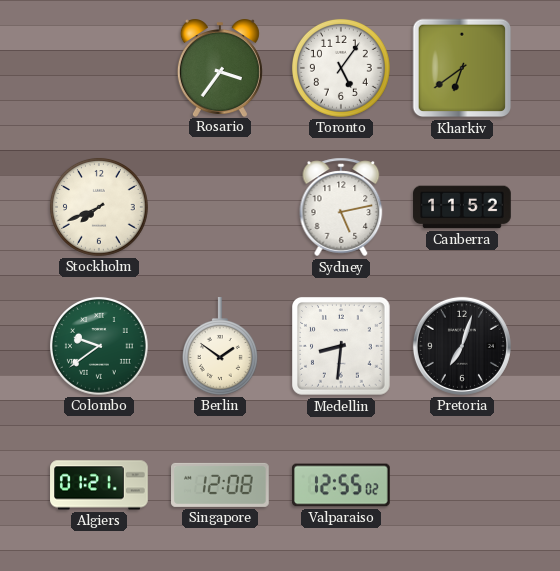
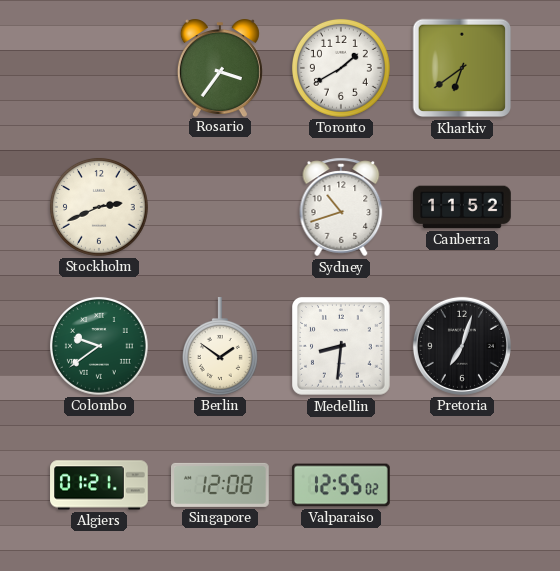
Toronto: 5:06 -> 1:40
Stockholm: 7:41 -> 2:41
Sydney: 5:13 -> 10:42
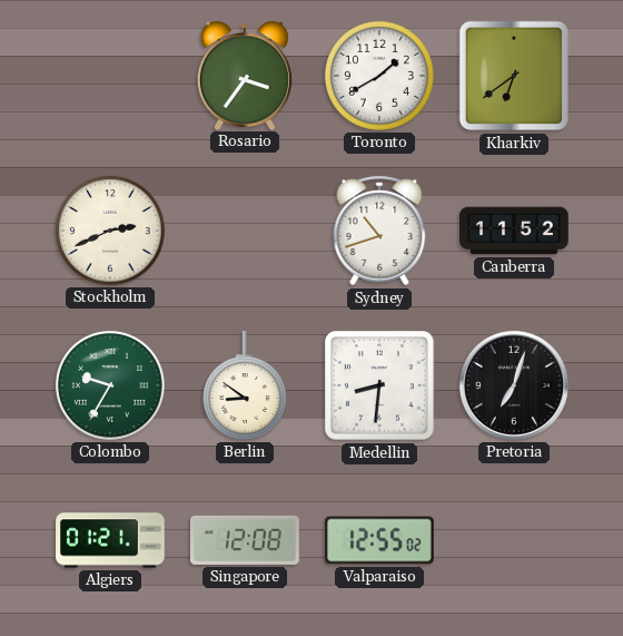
Colombo: 9:39 -> 9:35
Berlin: 1:51 -> 8:51
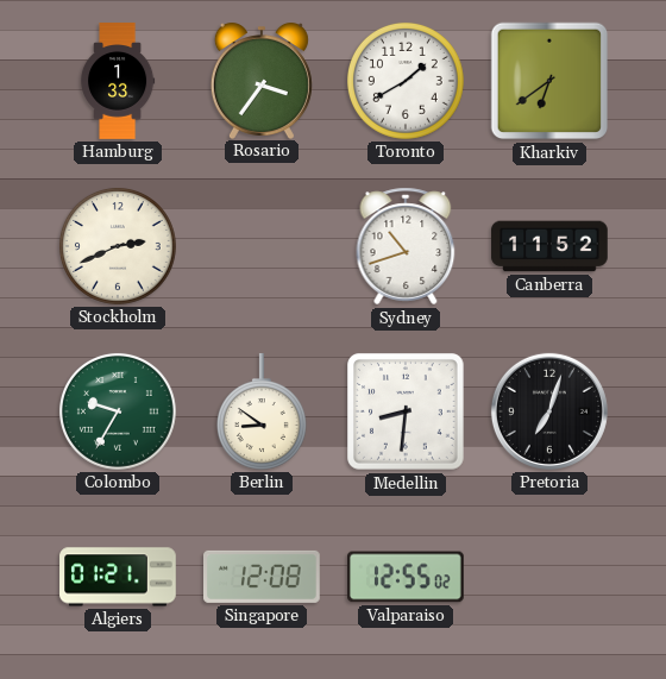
Hamburg: none -> 1:33
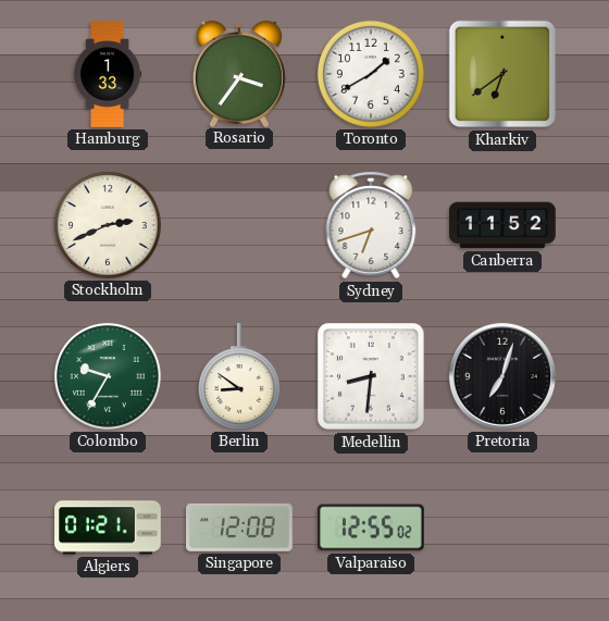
Sydney: 10:42 -> 6:42
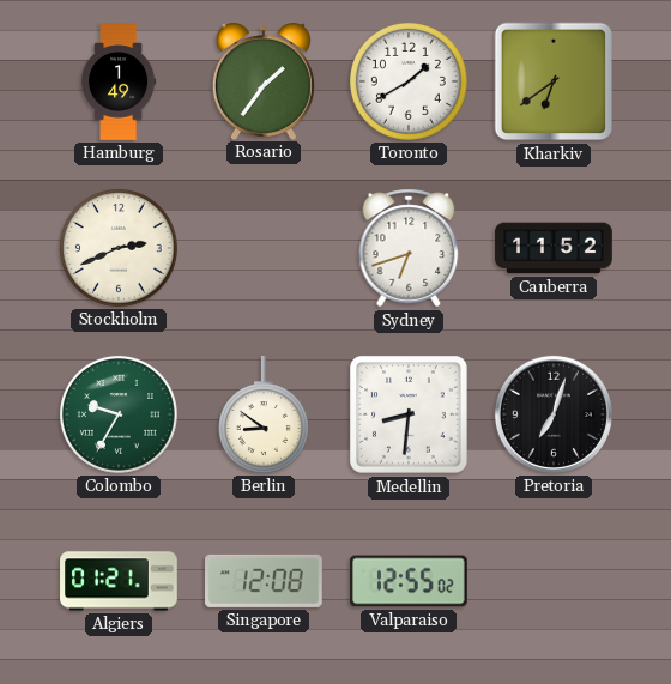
Hamburg: 1:33 -> 1:49
Rosario: 3:36 -> 1:36
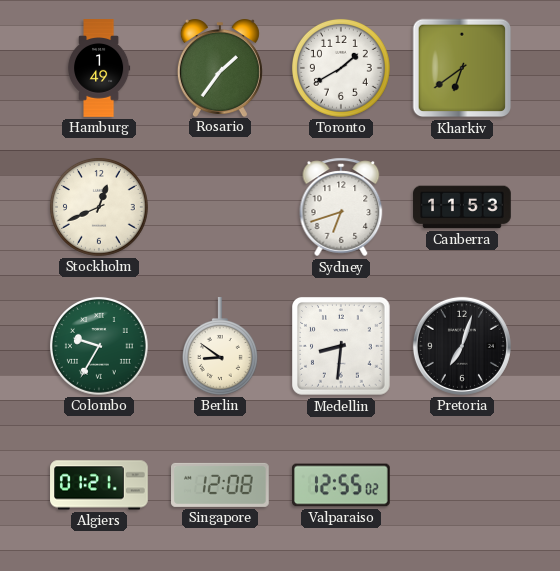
Stockholm: 2:41 -> 12:41
Canberra: 11:52 -> 11:53
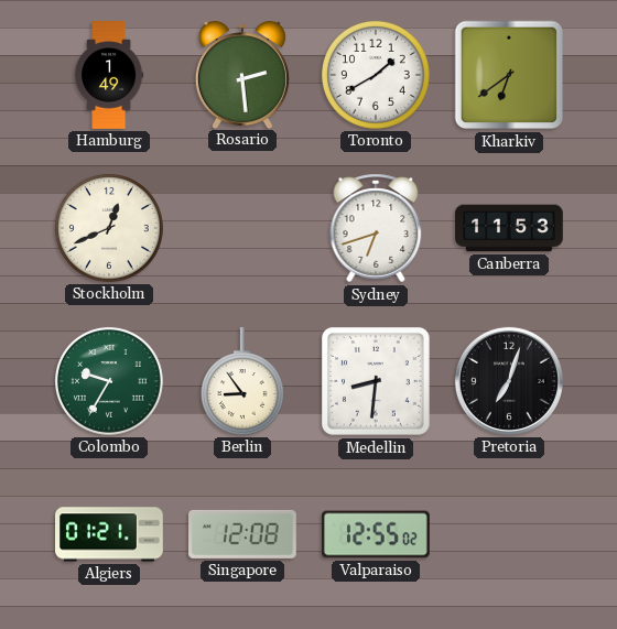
Rosario: 1:36 -> 2:29
Berlin: 8:51 -> 8:54
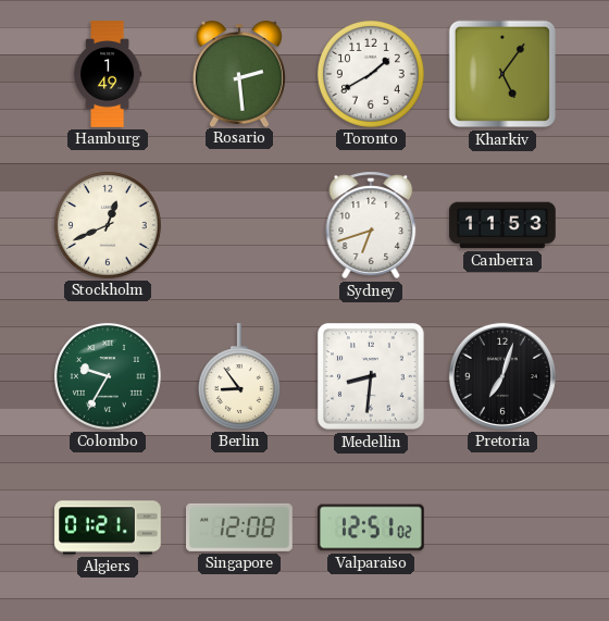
Kharkiv: 6:39 -> 5:06
Valparaiso: 12:55 -> 12:51
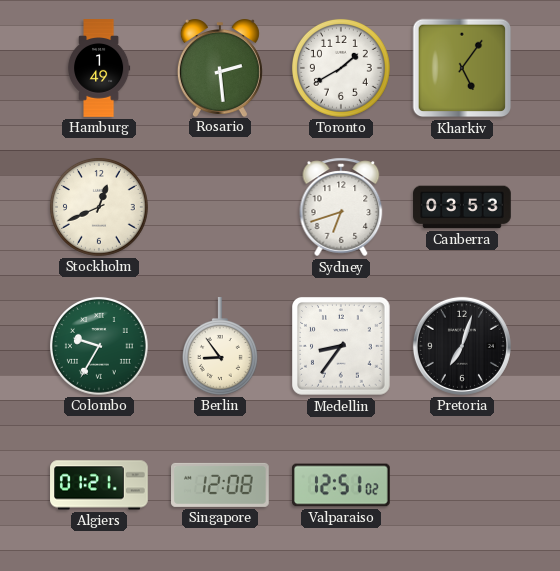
Canberra: 11:53 -> 03:53
Medellin: 8:31 -> 8:36
